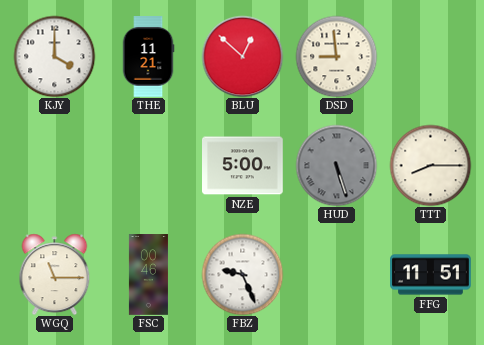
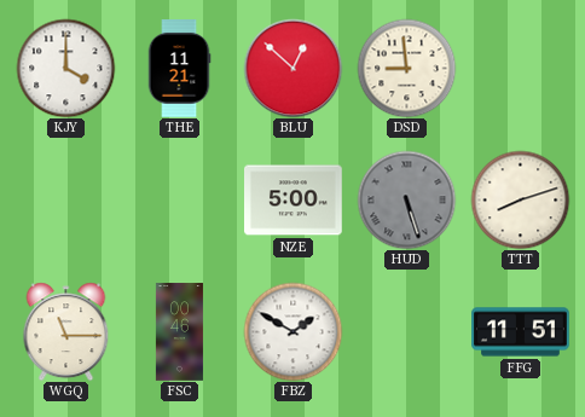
TTT: 8:15 -> 8:12
FBZ: 9:26 -> 1:50
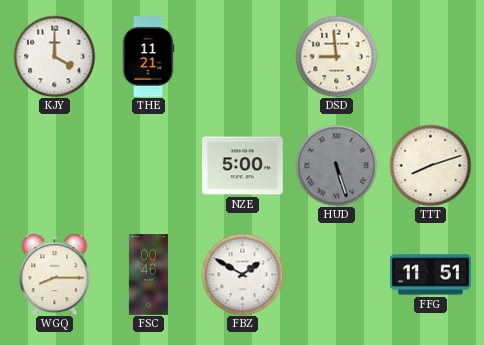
BLU: 12:52 -> none
WGQ: 11:15 -> 8:15
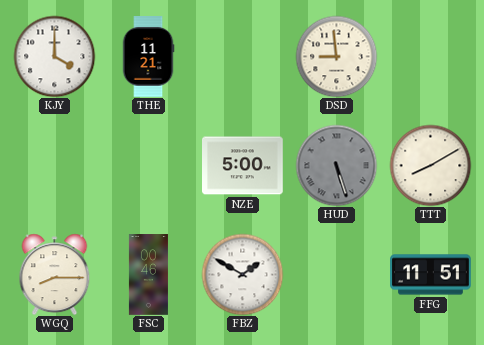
TTT: 8:12 -> 8:10
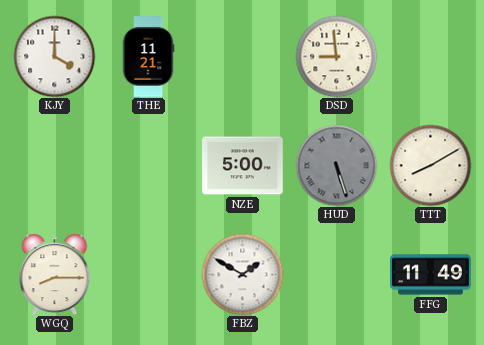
FSC: 00:46 -> none
FFG: 11:51 -> 11:49
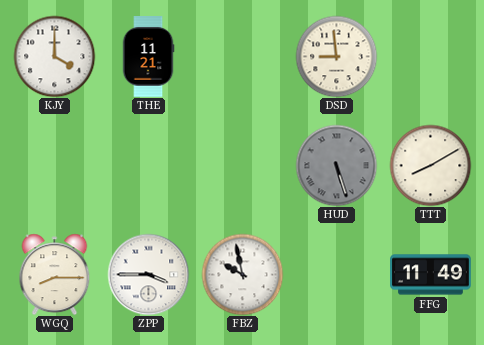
NZE: 5:00 -> none
ZPP: none -> 3:45
FBZ: 1:50 -> 9:58
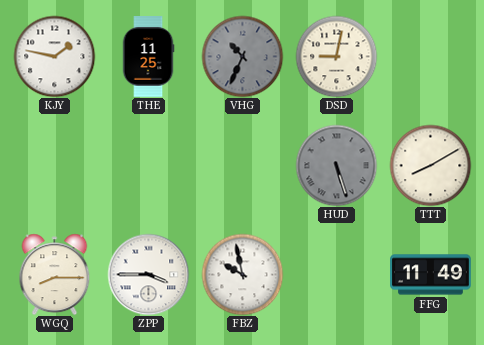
KJY: 4:00 -> 1:47
THE: 11:21 -> 11:25
VHG: none -> 10:34
DSD: 8:59 -> 9:02
